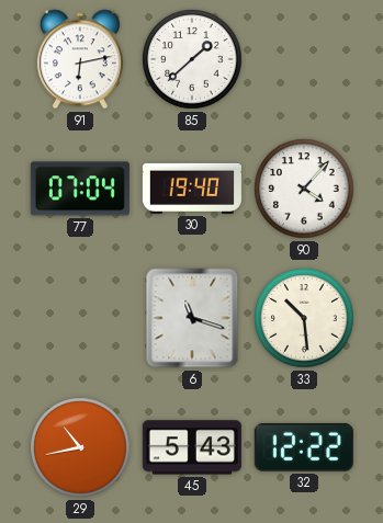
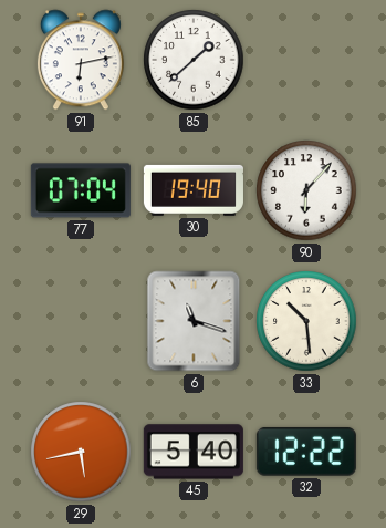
90: 4:07 -> 6:07
29: 10:43 -> 5:43
45: 5:43 -> 5:40
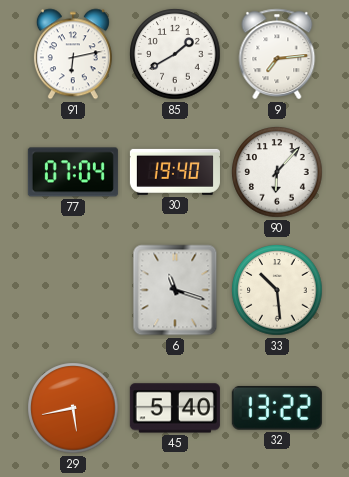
85: 1:38 -> 1:40
9: none -> 7:14
32: 12:22 -> 13:22
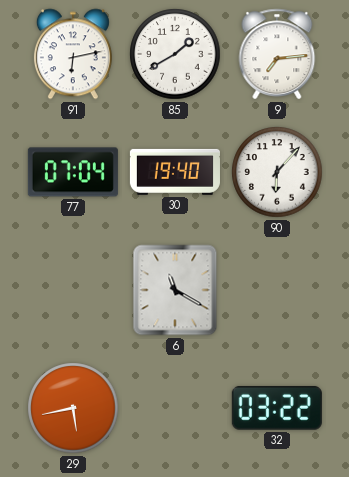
6: 11:18 -> 11:20
33: 10:29 -> none
45: 5:40 -> none
32: 13:22 -> 03:22
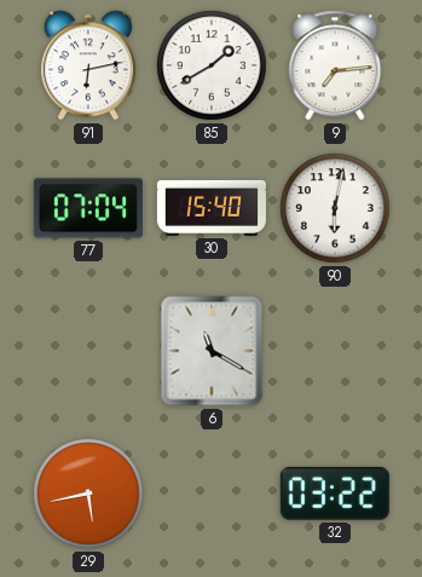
30: 19:40 -> 15:40
90: 6:07 -> 6:02
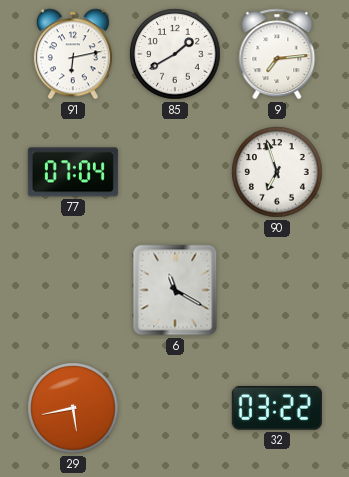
30: 15:40 -> none
90: 6:02 -> 6:57
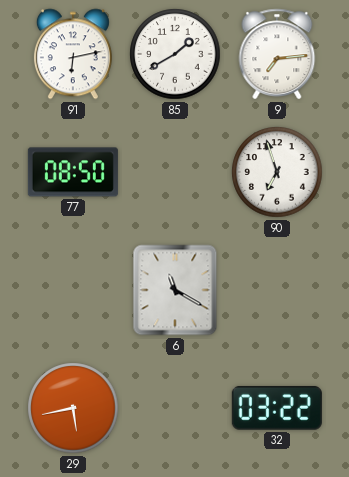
77: 07:04 -> 08:50
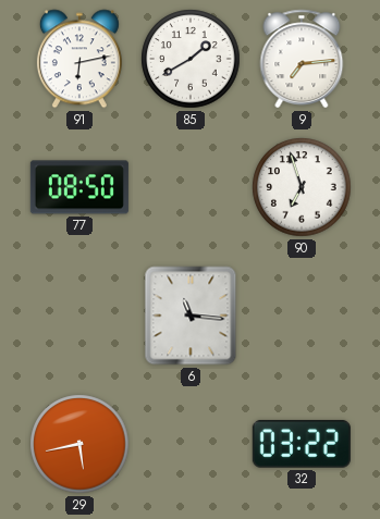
6: 11:20 -> 11:16
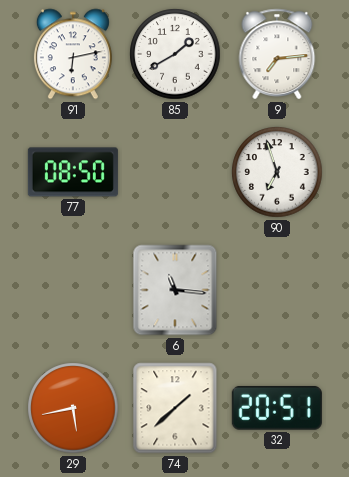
74: none -> 1:38
32: 03:22 -> 20:51
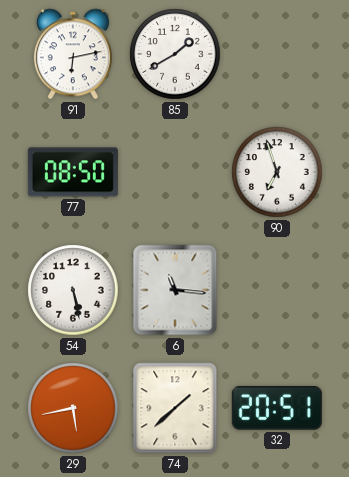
9: 7:14 -> none
54: none -> 5:28
